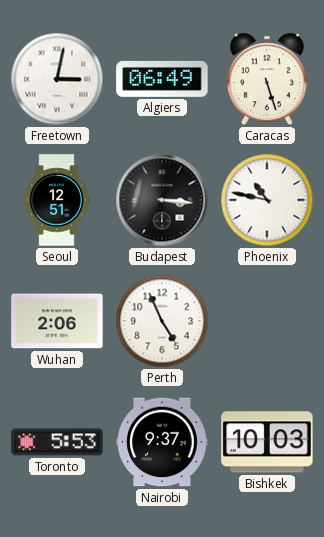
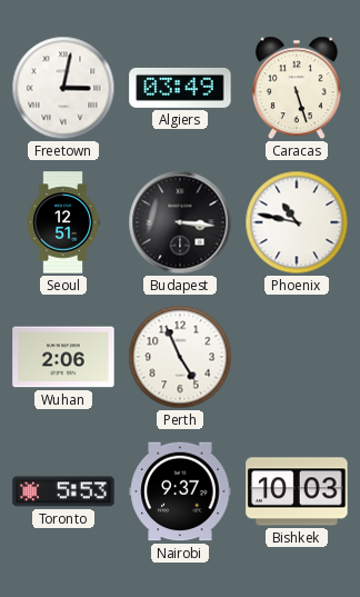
Algiers: 06:49 -> 03:49
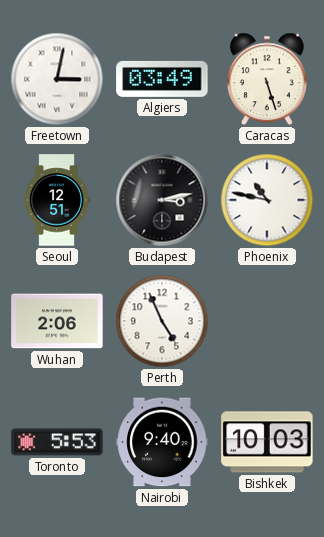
Budapest: 3:16 -> 3:13
Nairobi: 9:37 -> 9:40
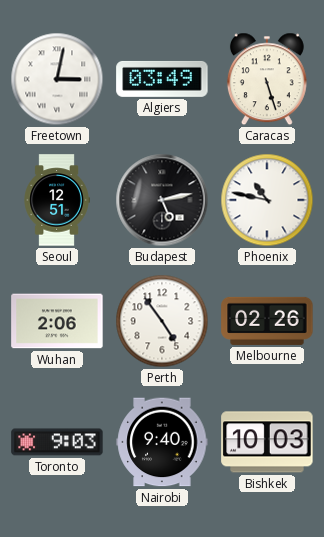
Budapest: 3:13 -> 5:13
Perth: 4:56 -> 4:54
Melbourne: none -> 02:26
Toronto: 5:53 -> 9:03
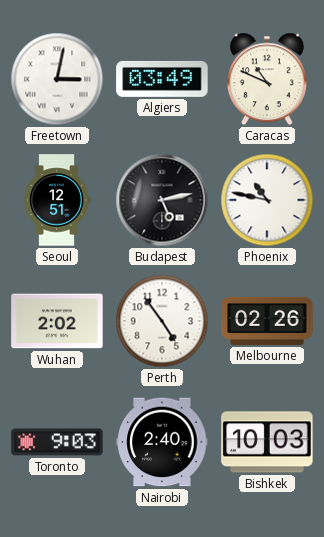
Caracas: 5:27 -> 10:49
Wuhan: 2:06 -> 2:02
Nairobi: 9:40 -> 2:40
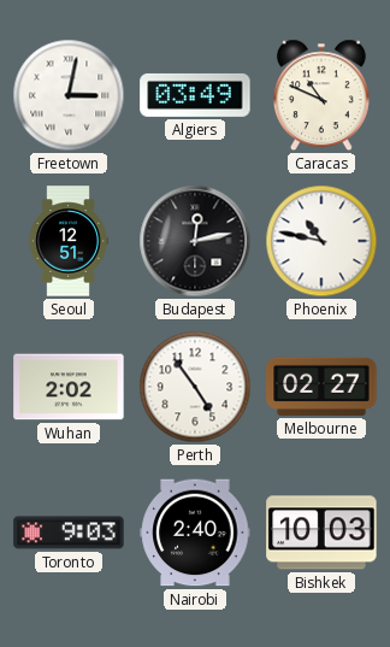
Budapest: 5:13 -> 12:13
Melbourne: 02:26 -> 02:27
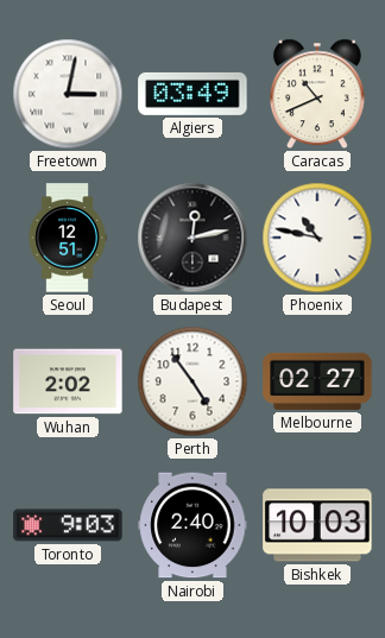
Caracas: 10:49 -> 10:41
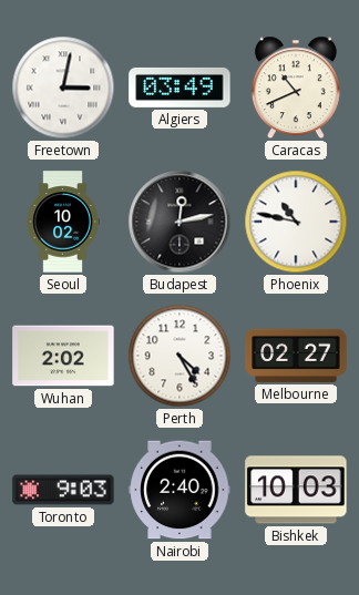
Seoul: 12:51 -> 10:02
Perth: 4:54 -> 4:25
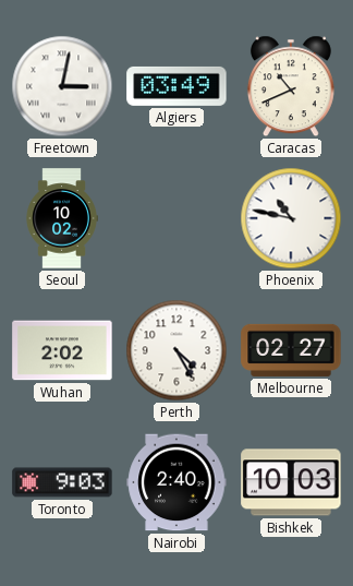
Budapest: 12:13 -> none
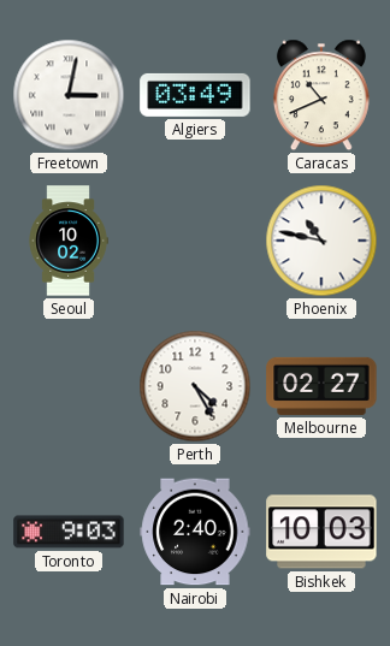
Wuhan: 2:02 -> none
